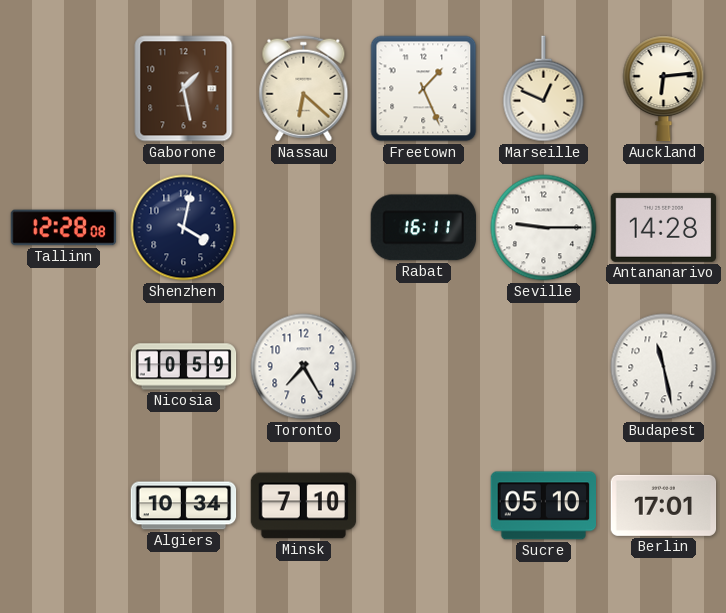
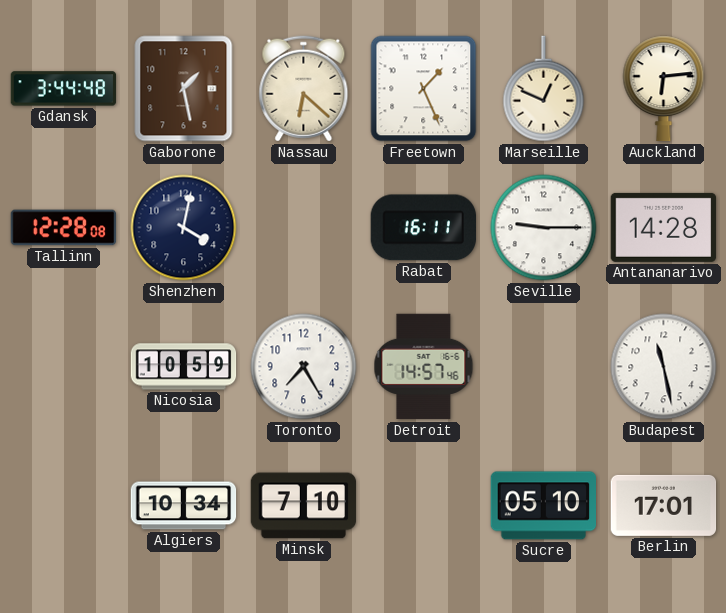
Gdansk: none -> 3:44
Detroit: none -> 14:57
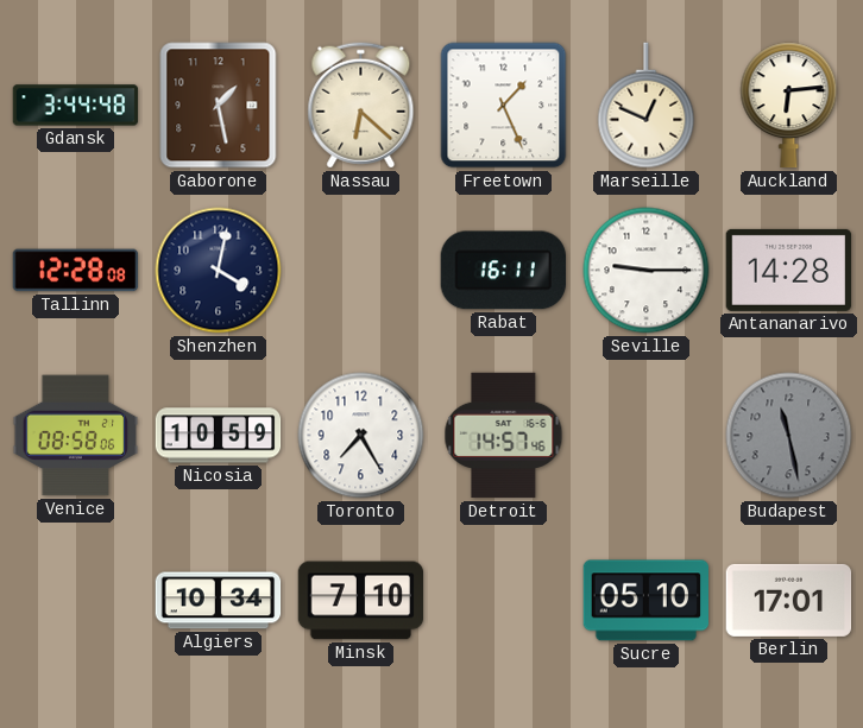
Venice: none -> 08:58
Budapest dial: white -> grey
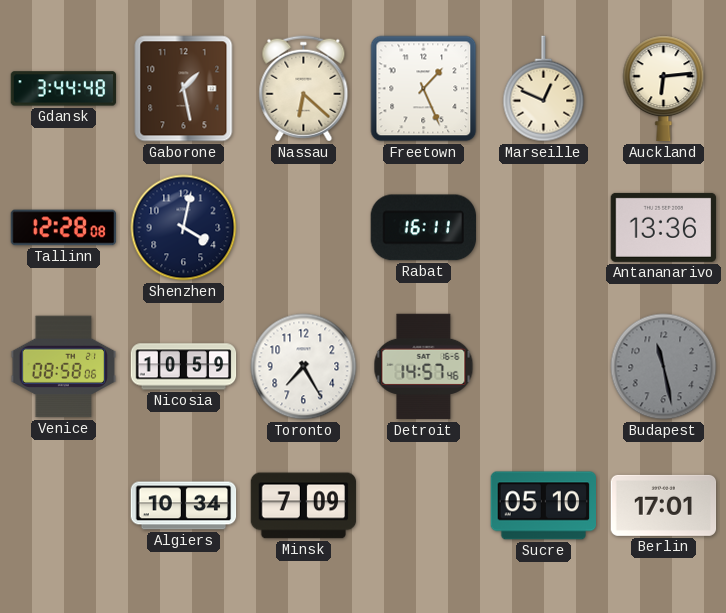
Seville: 9:15 -> none
Antananarivo: 14:28 -> 13:36
Minsk: 7:10 -> 7:09
